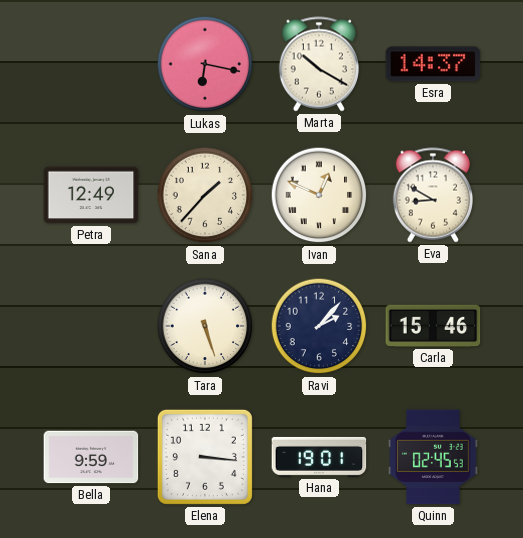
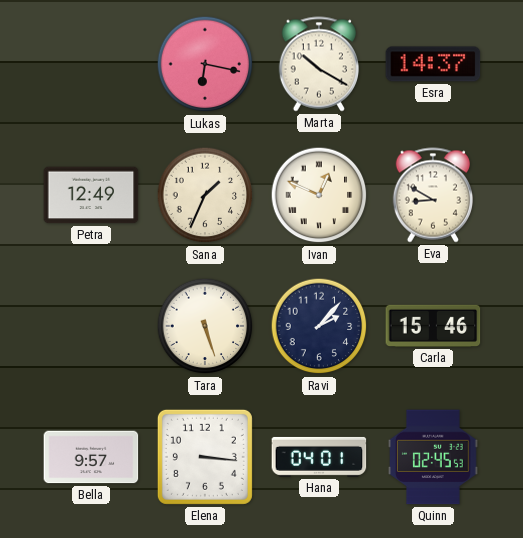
Sana: 1:37 -> 1:34
Bella: 9:59 -> 9:57
Hana: 19:01 -> 04:01
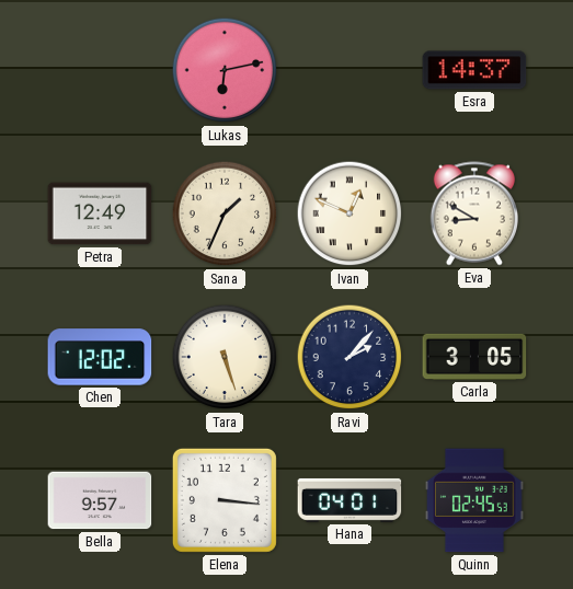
Lukas: 6:17 -> 6:13
Marta: 10:20 -> none
Chen: none -> 12:02
Carla: 15:46 -> 3:05
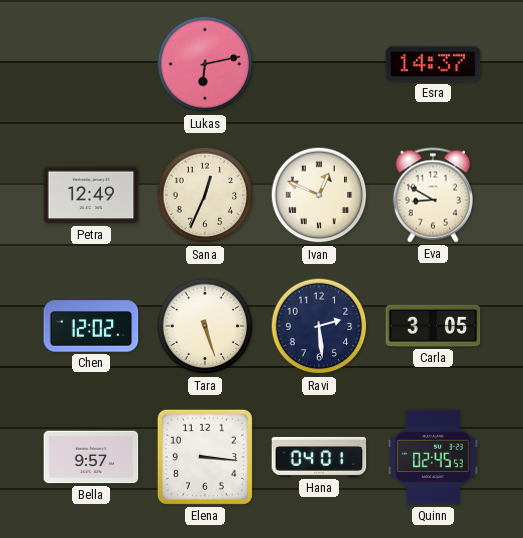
Sana: 1:34 -> 12:34
Ravi: 2:07 -> 2:29
